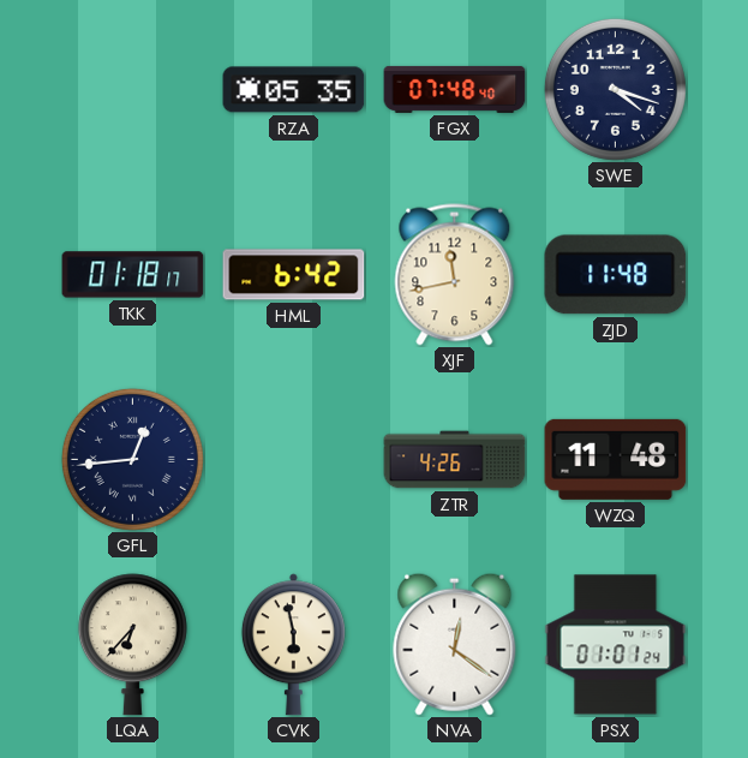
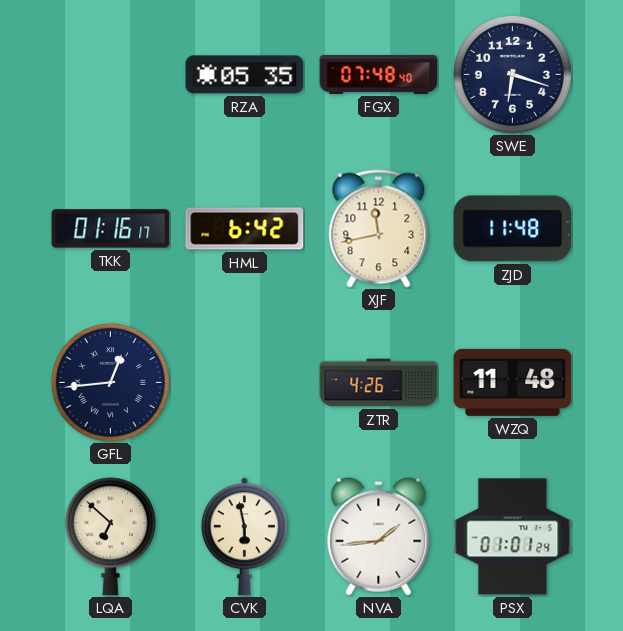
SWE: 4:18 -> 6:18
TKK: 01:18 -> 01:16
LQA: 6:37 -> 6:52
NVA: 12:21 -> 1:44
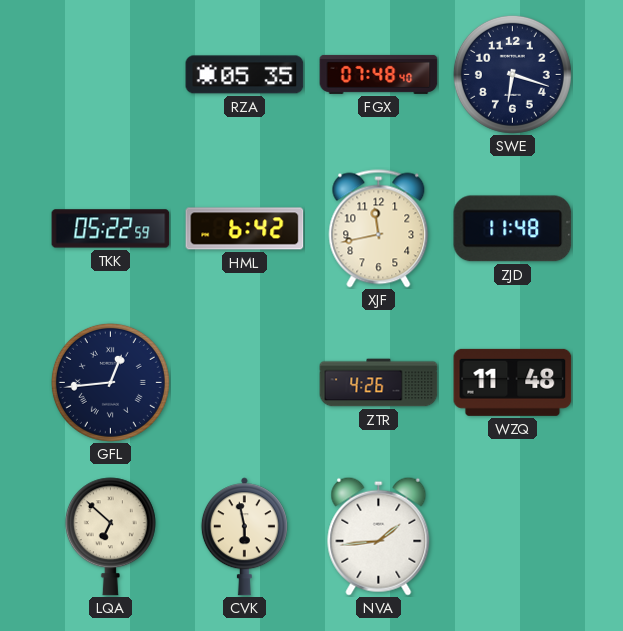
TKK: 01:16 -> 05:22
PSX: 01:01 -> none
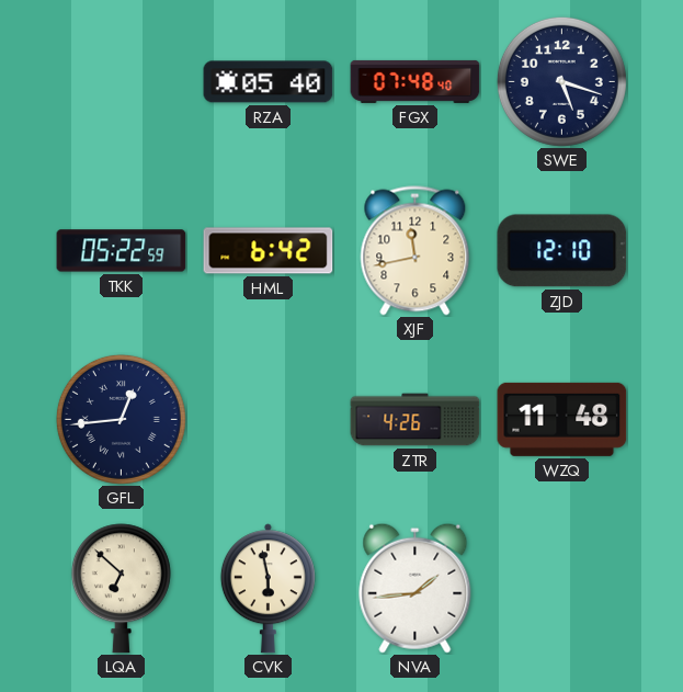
RZA: 05:35 -> 05:40
SWE: 6:18 -> 5:18
ZJD: 11:48 -> 12:10
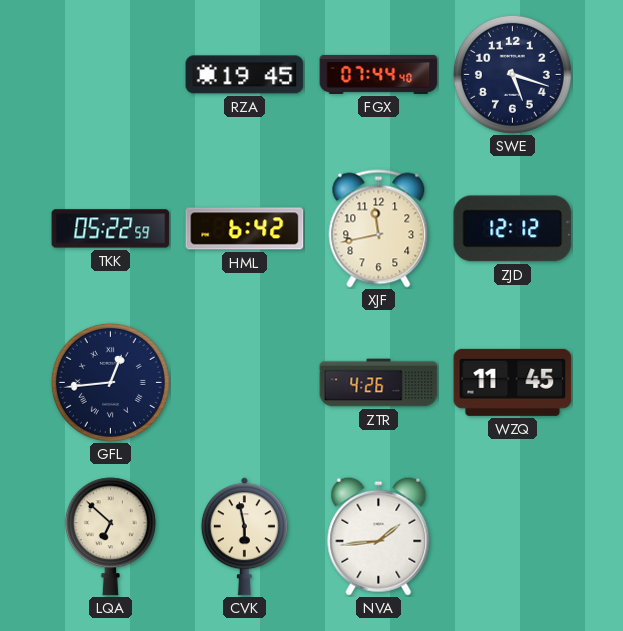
RZA: 05:40 -> 19:45
FGX: 07:48 -> 07:44
ZJD: 12:10 -> 12:12
WZQ: 11:48 -> 11:45
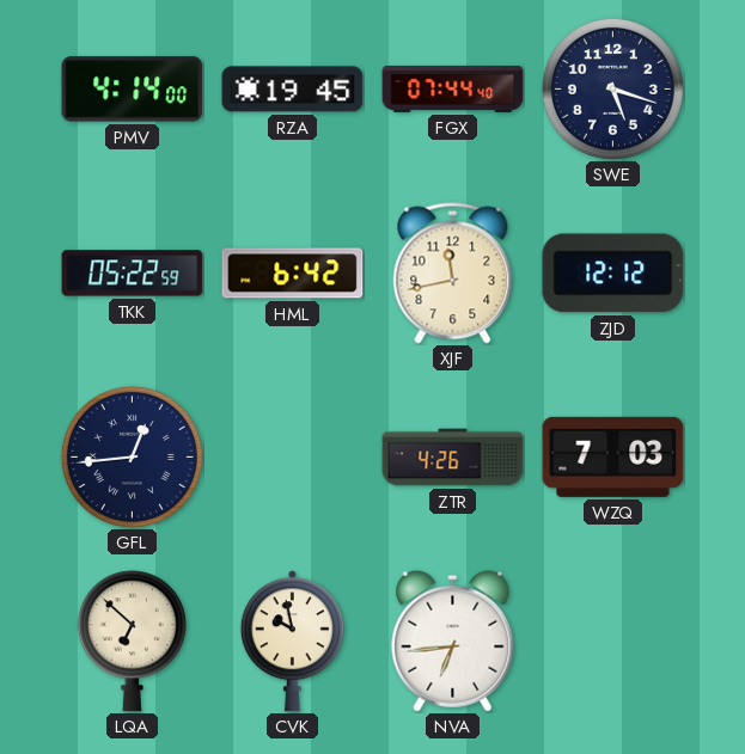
PMV: none -> 4:14
WZQ: 11:45 -> 7:03
CVK: 5:58 -> 9:58
NVA: 1:44 -> 6:44
